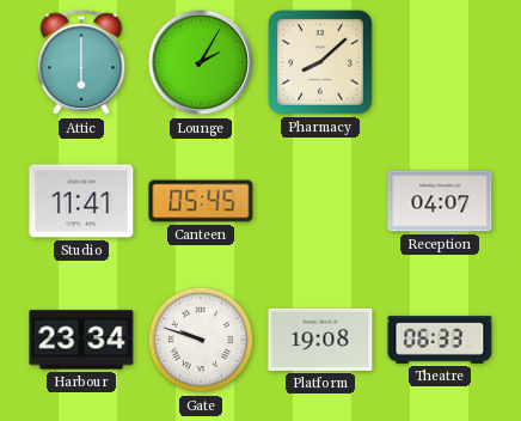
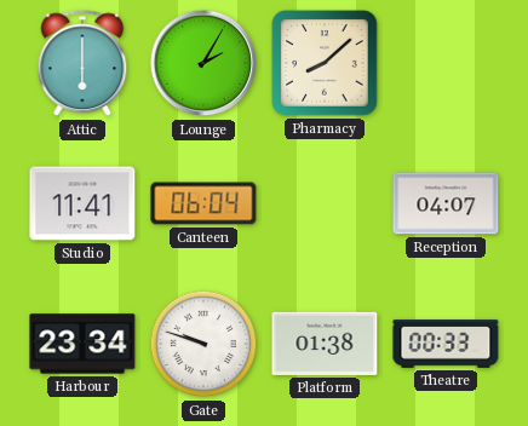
Canteen: 05:45 -> 06:04
Platform: 19:08 -> 01:38
Theatre: 06:33 -> 00:33
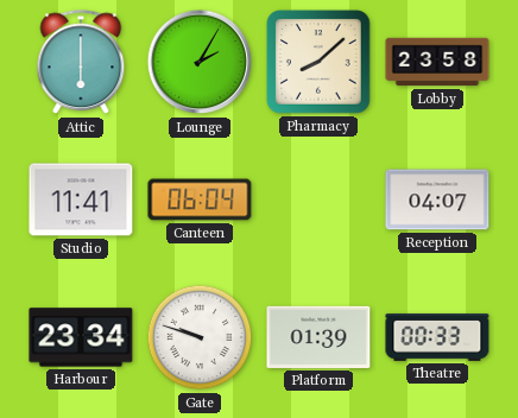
Lobby: none -> 23:58
Platform: 01:38 -> 01:39
